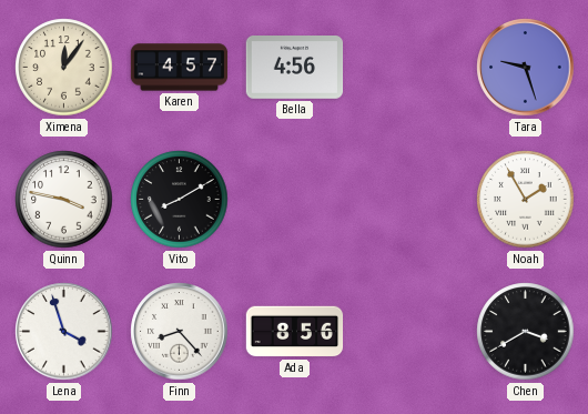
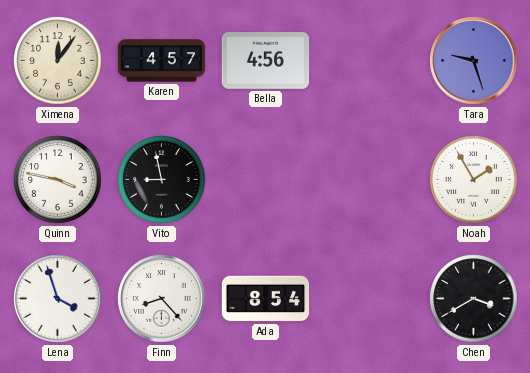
Vito: 8:10 -> 8:58
Ada: 8:56 -> 8:54
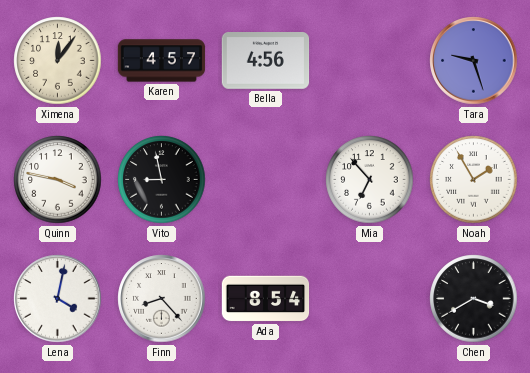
Mia: none -> 6:53
Lena: 3:57 -> 4:02
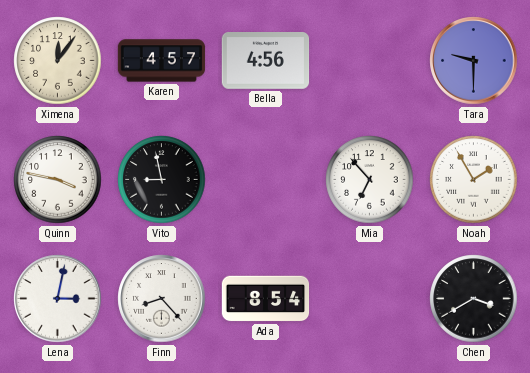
Tara: 9:27 -> 9:30
Lena: 4:02 -> 3:02
